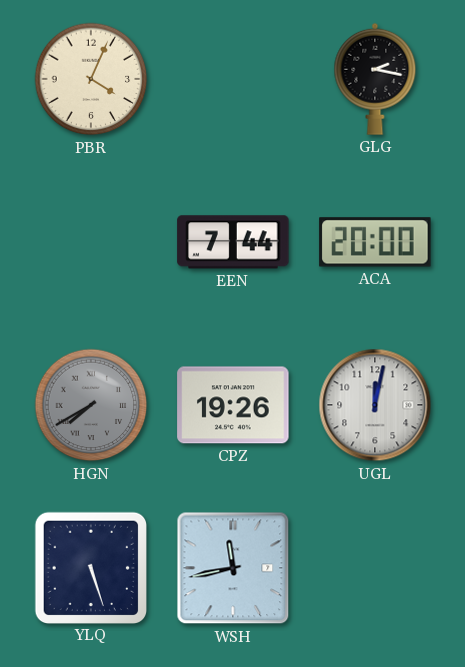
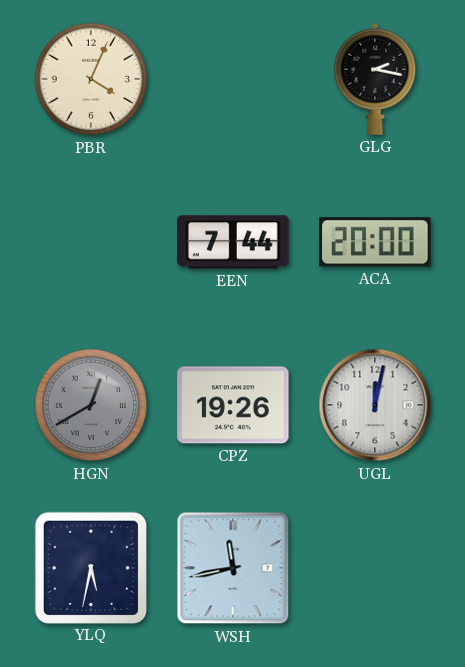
HGN: 7:40 -> 12:40
YLQ: 5:27 -> 5:32
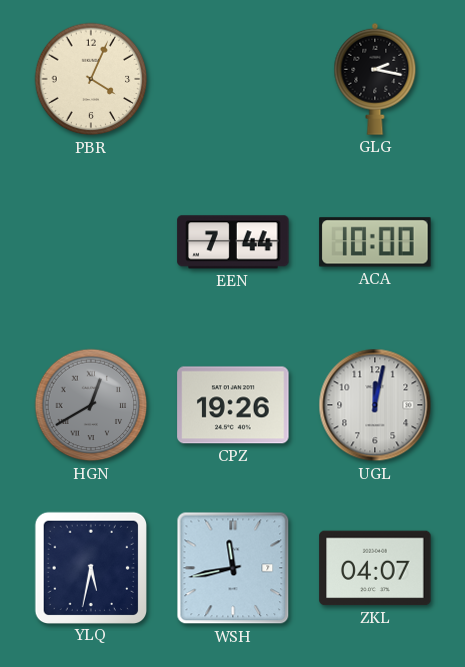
ACA: 20:00 -> 10:00
ZKL: none -> 04:07
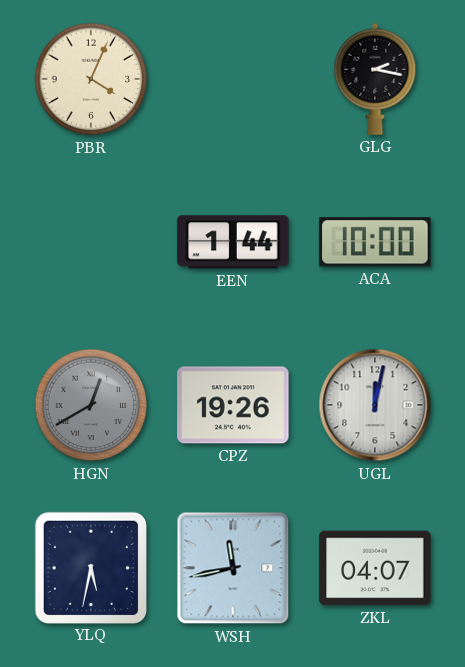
EEN: 7:44 -> 1:44
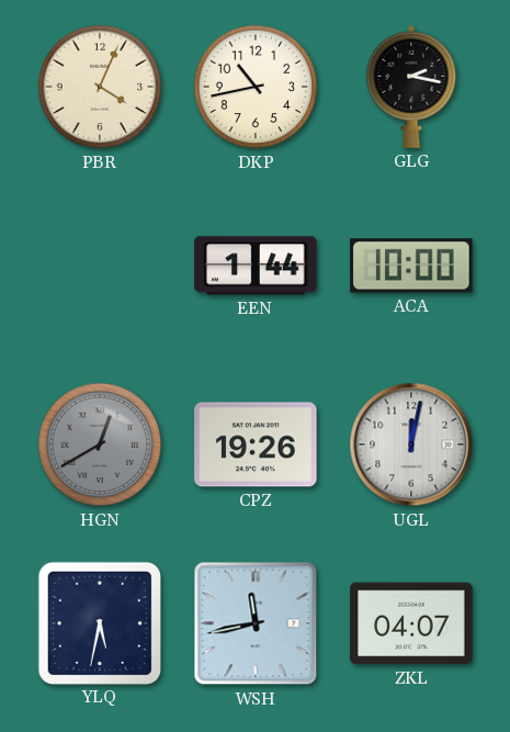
DKP: none -> 10:43
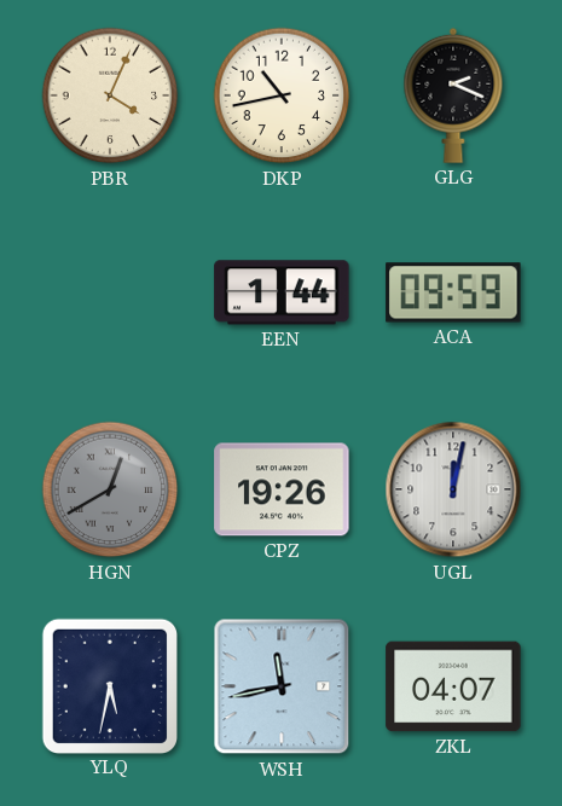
GLG: 2:17 -> 2:19
ACA: 10:00 -> 09:59
